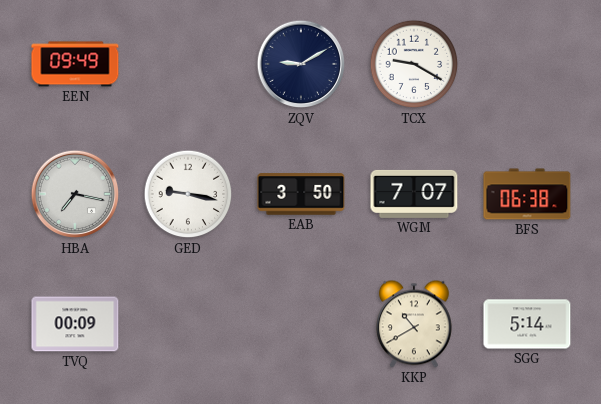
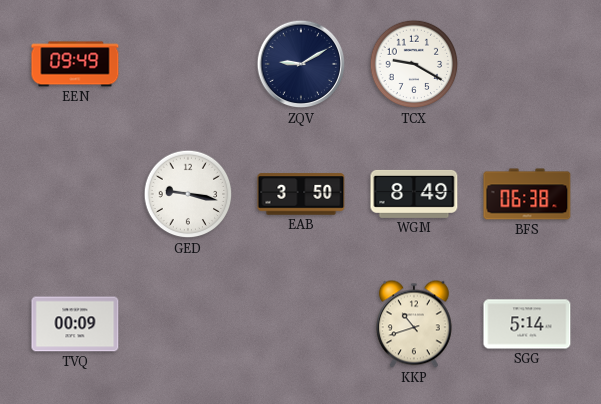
HBA: 7:17 -> none
WGM: 7:07 -> 8:49
KKP: 10:40 -> 10:42
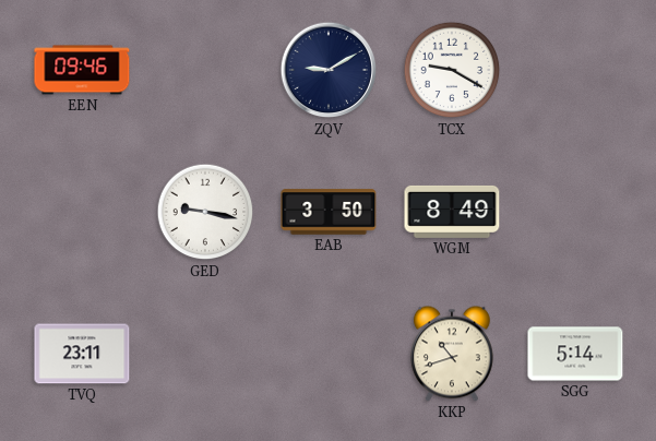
EEN: 09:49 -> 09:46
BFS: 06:38 -> none
TVQ: 00:09 -> 23:11
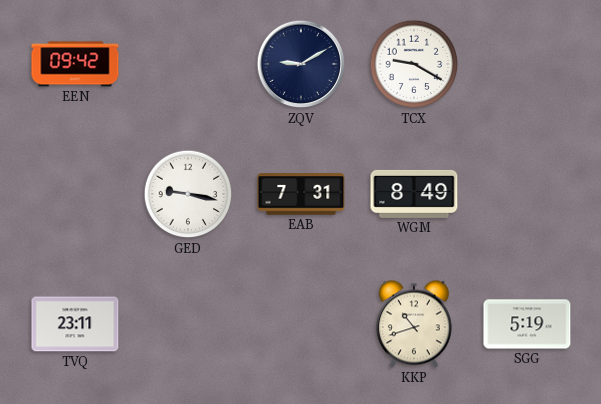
EEN: 09:46 -> 09:42
EAB: 3:50 -> 7:31
SGG: 5:14 -> 5:19
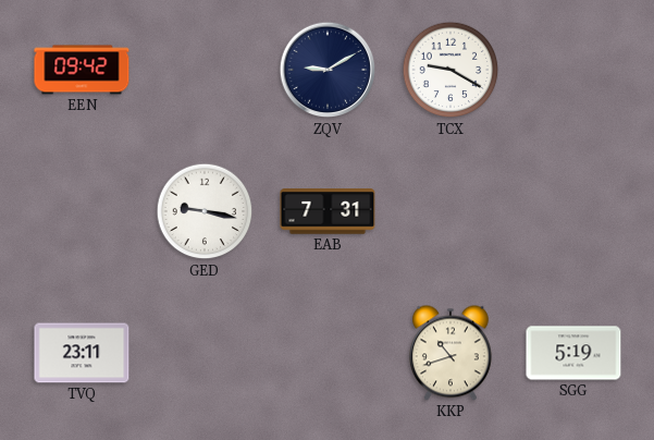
WGM: 8:49 -> none
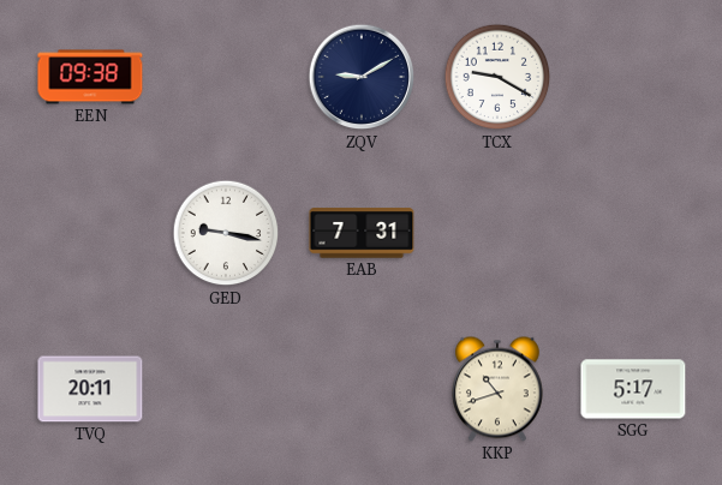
EEN: 09:42 -> 09:38
TVQ: 23:11 -> 20:11
SGG: 5:19 -> 5:17
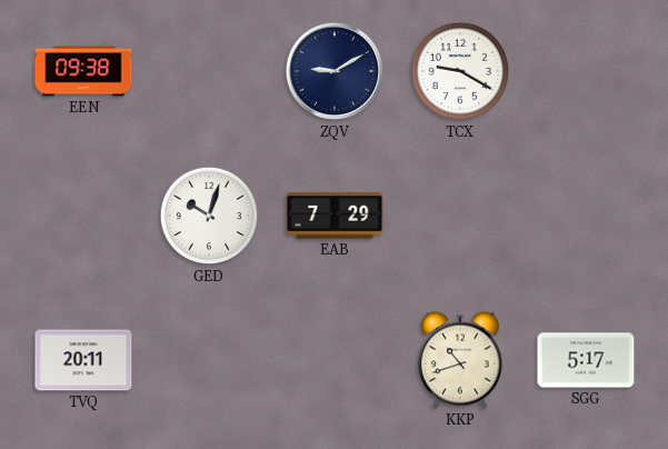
GED: 9:17 -> 10:03
EAB: 7:31 -> 7:29
